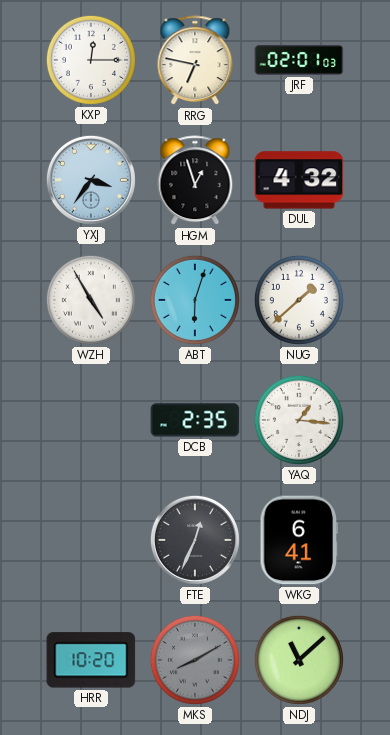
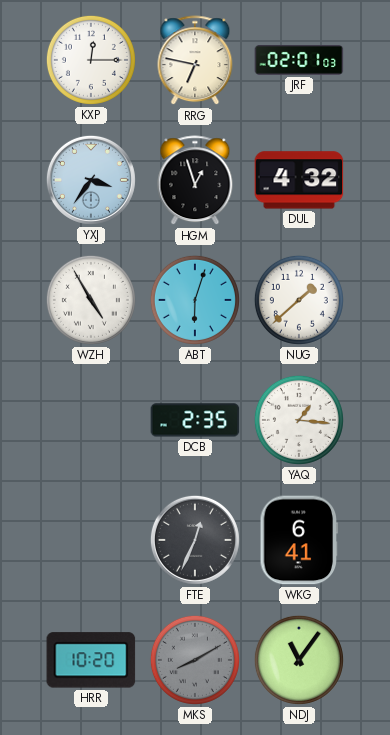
NDJ: 11:08 -> 11:06
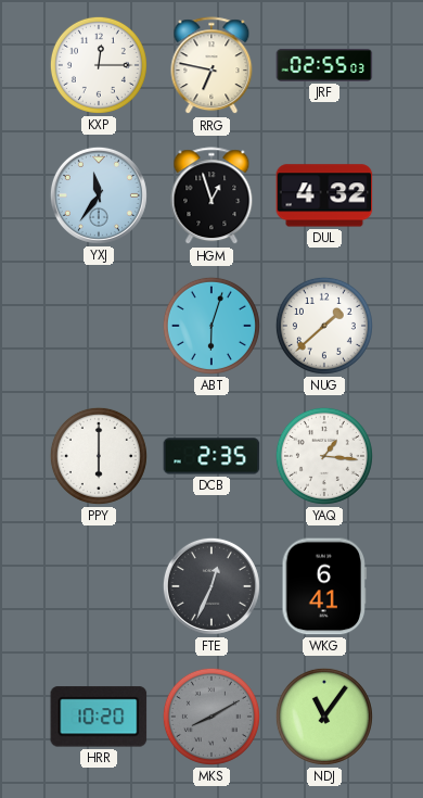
JRF: 02:01 -> 02:55
YXJ: 3:36 -> 11:36
WZH: 4:55 -> none
PPY: none -> 6:00
